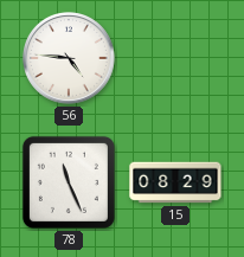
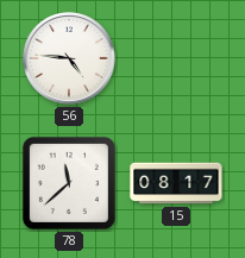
78: 11:26 -> 11:38
15: 08:29 -> 08:17
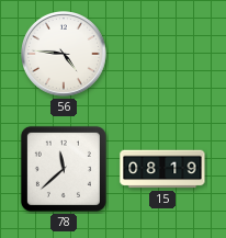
15: 08:17 -> 08:19
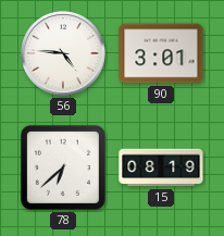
90: none -> 3:01
78: 11:38 -> 6:38
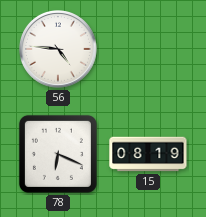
90: 3:01 -> none
78: 6:38 -> 6:19
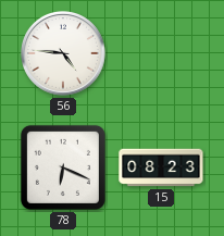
15: 08:19 -> 08:23
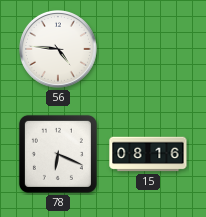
15: 08:23 -> 08:16
